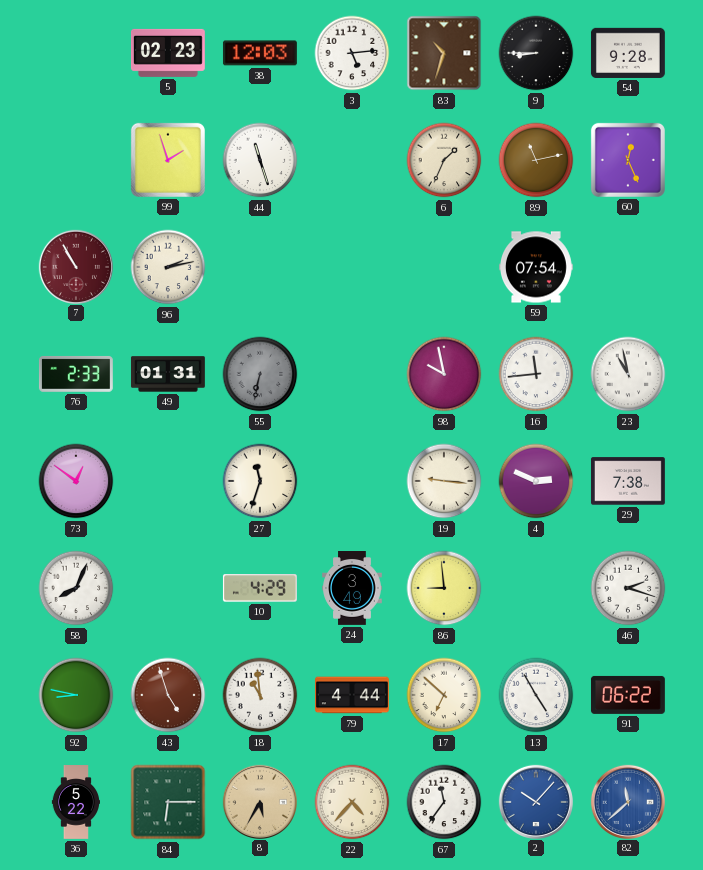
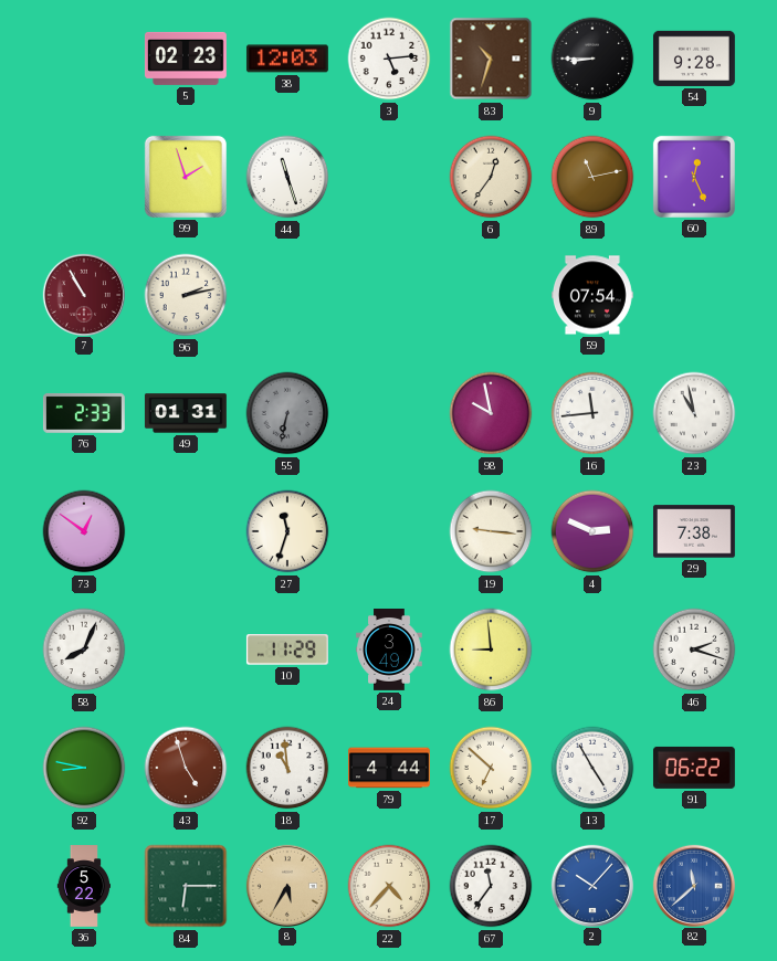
6: 1:34 -> 12:36
10: 4:29 -> 11:29
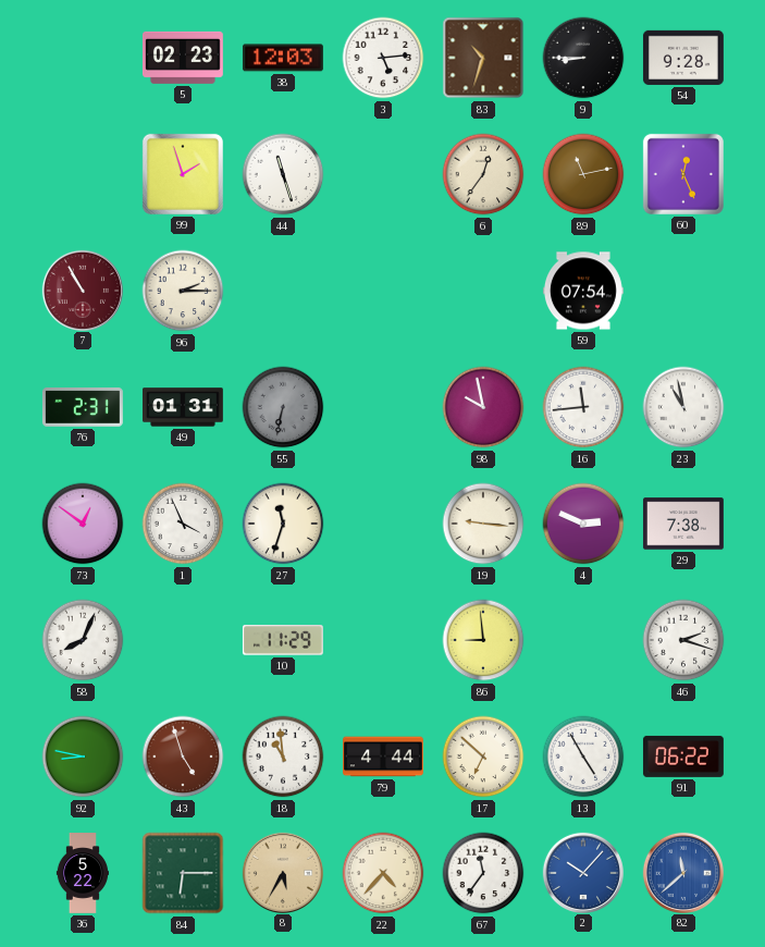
96: 2:13 -> 2:15
76: 2:33 -> 2:31
1: none -> 3:56
24: 3:49 -> none
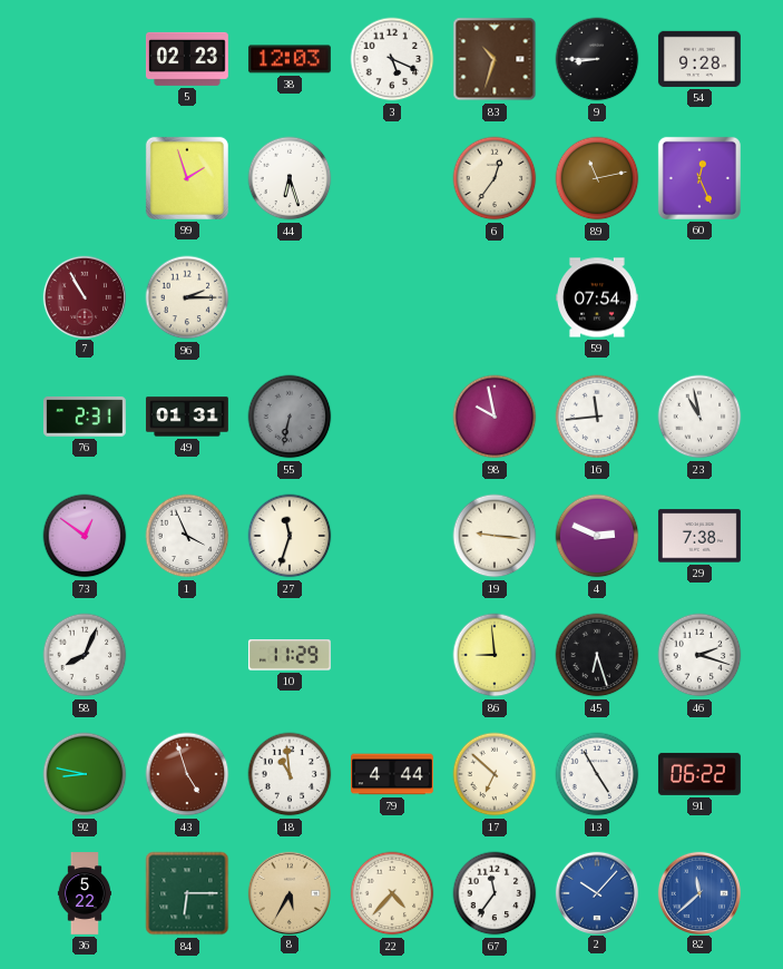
3: 5:14 -> 5:19
44: 11:27 -> 6:27
45: none -> 6:27
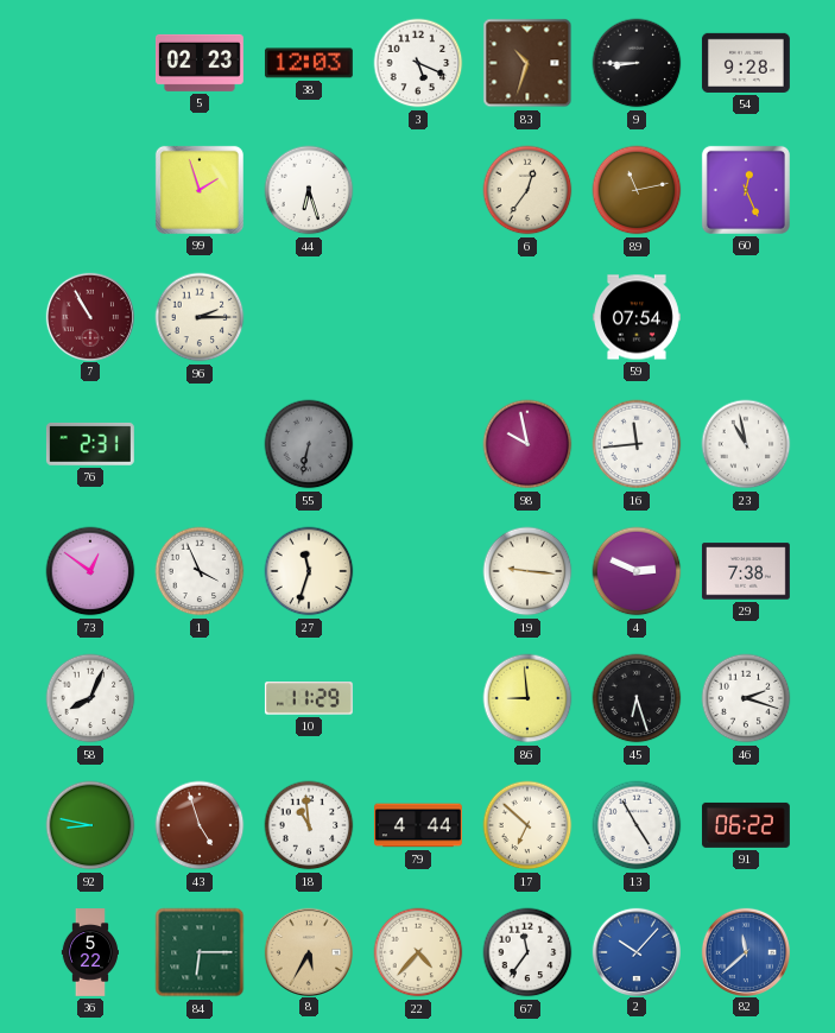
49: 01:31 -> none
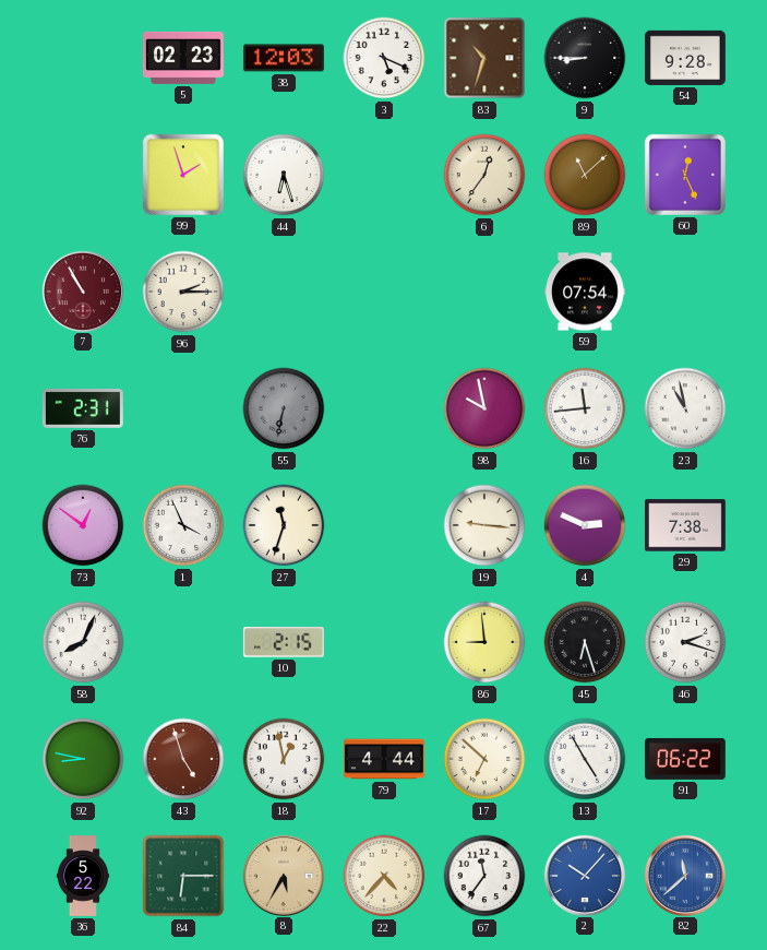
89: 11:13 -> 11:08
10: 11:29 -> 2:15
18: 10:59 -> 12:58
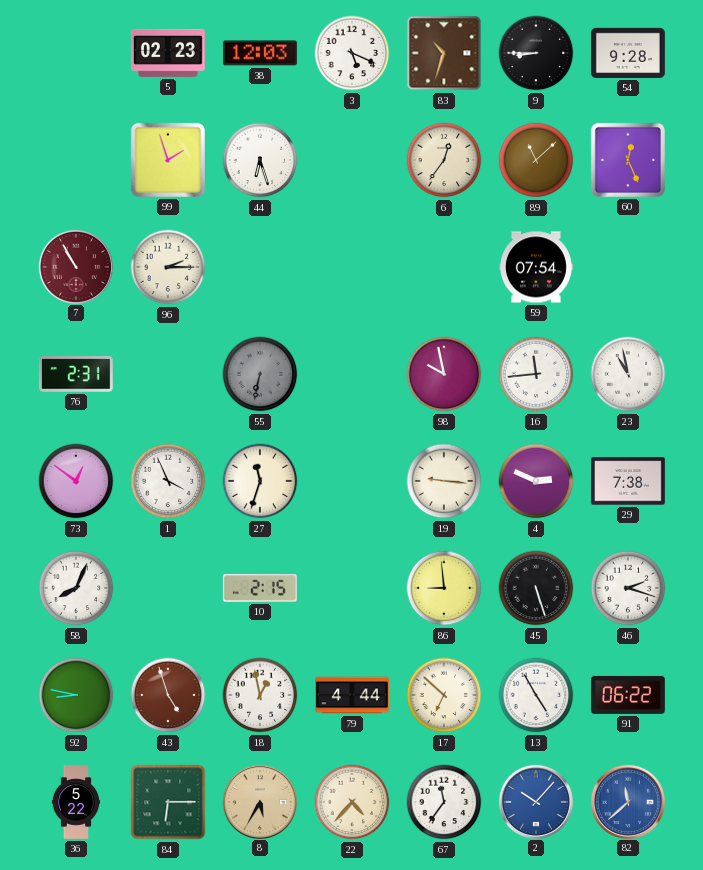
45: 6:27 -> 5:27
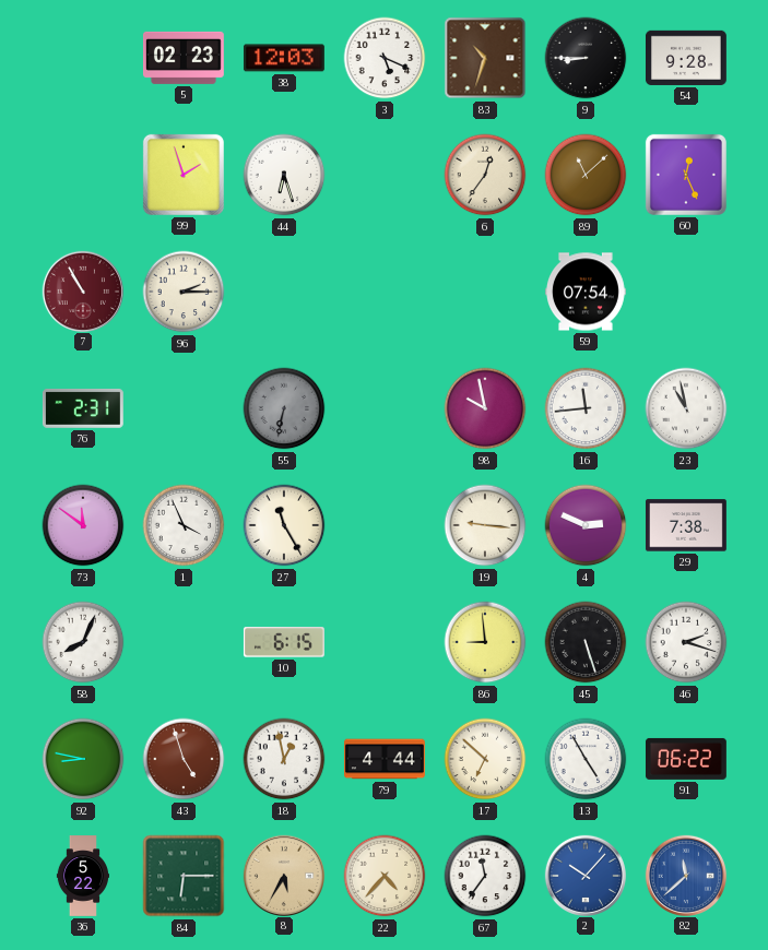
73: 12:51 -> 11:51
27: 11:33 -> 11:25
10: 2:15 -> 6:15
